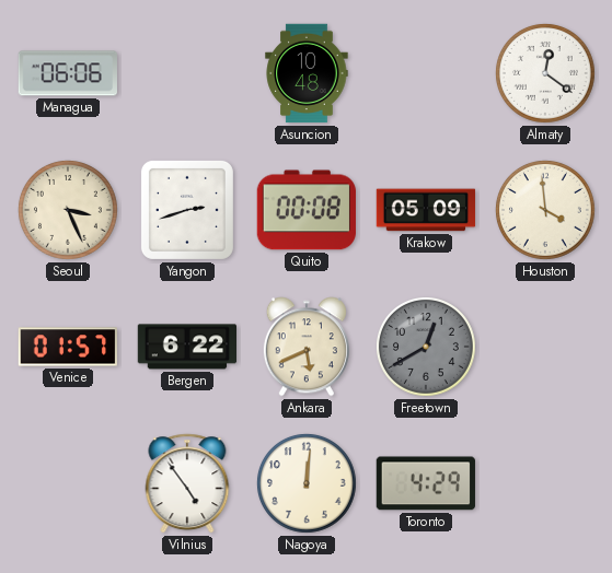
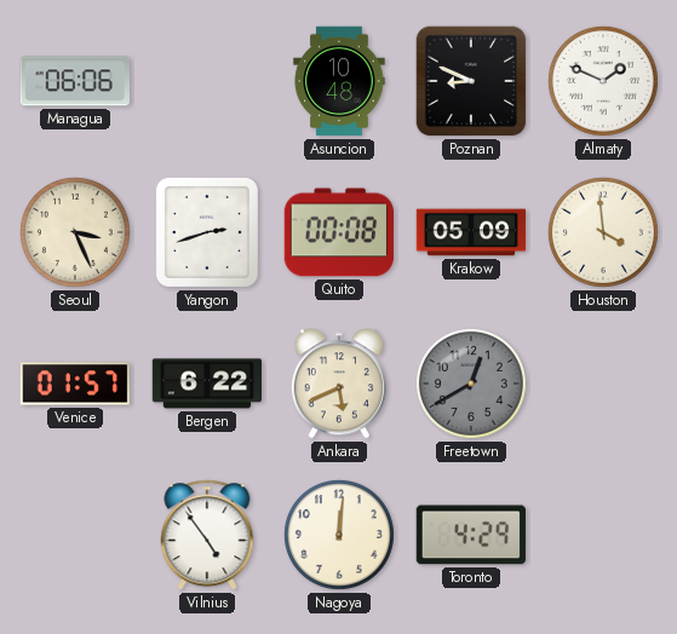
Poznan: none -> 8:49
Almaty: 12:21 -> 1:49
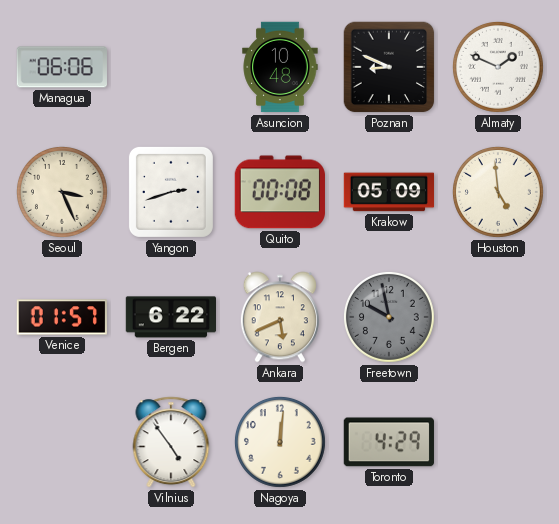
Houston: 3:59 -> 4:59
Freetown: 12:40 -> 9:58
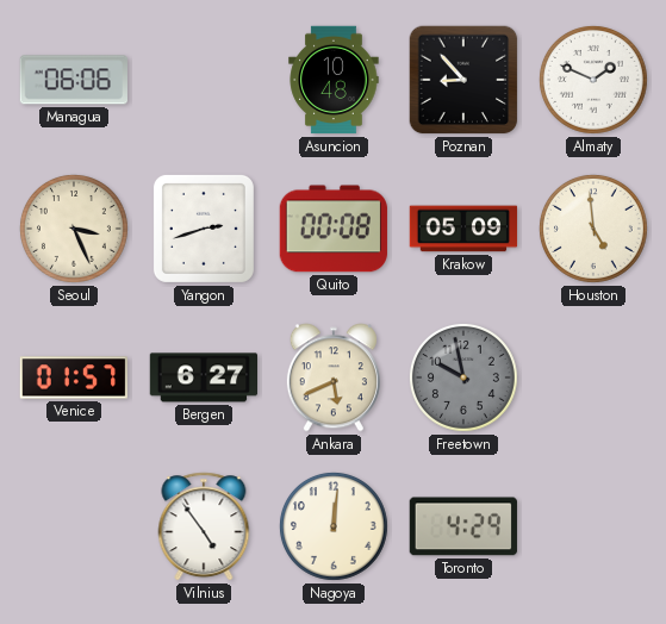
Poznan: 8:49 -> 8:53
Bergen: 6:22 -> 6:27
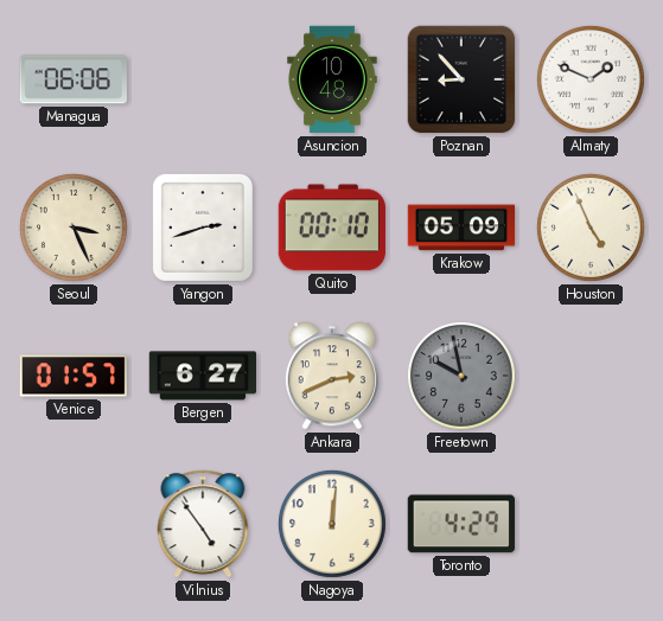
Quito: 00:08 -> 00:10
Houston: 4:59 -> 4:56
Ankara: 5:41 -> 2:41
